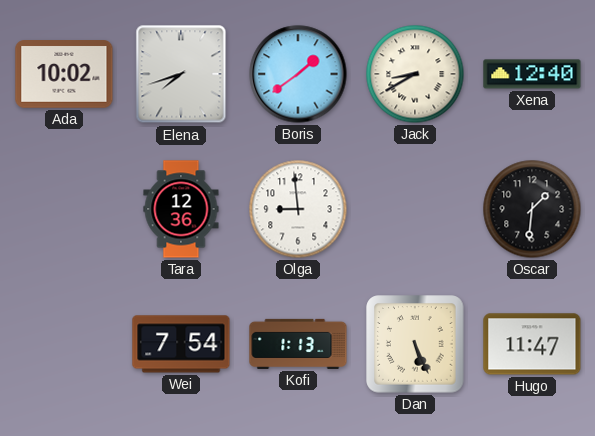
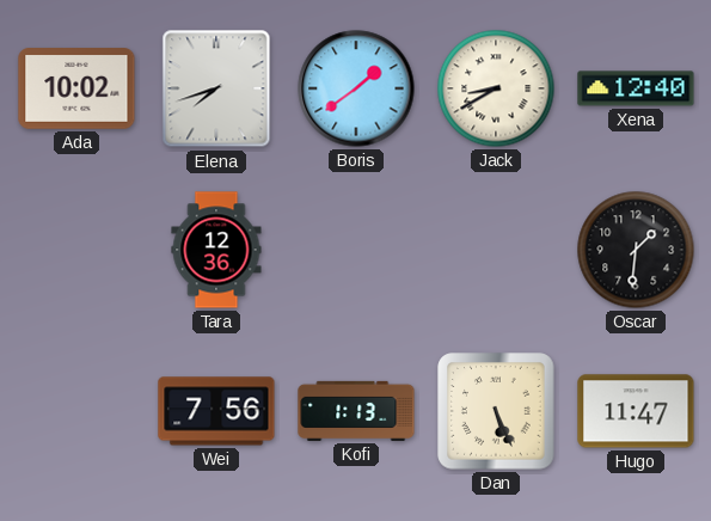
Olga: 8:59 -> none
Wei: 7:54 -> 7:56
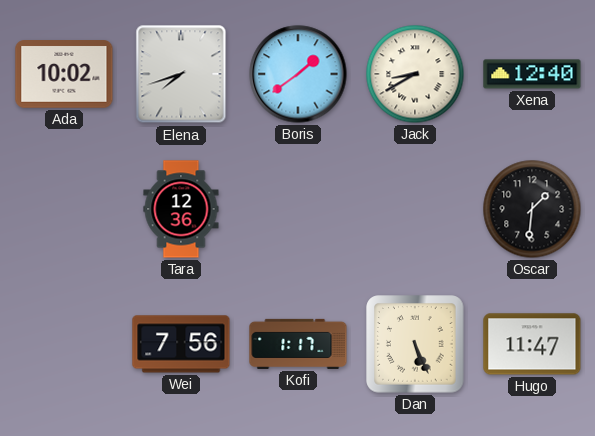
Kofi: 1:13 -> 1:17
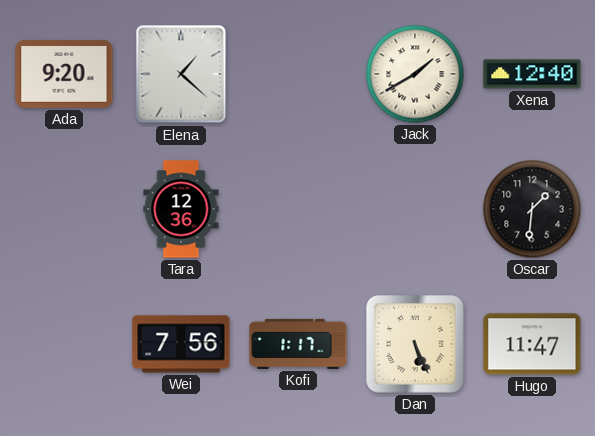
Ada: 10:02 -> 9:20
Elena: 7:42 -> 1:22
Boris: 1:39 -> none
Jack: 8:40 -> 1:40
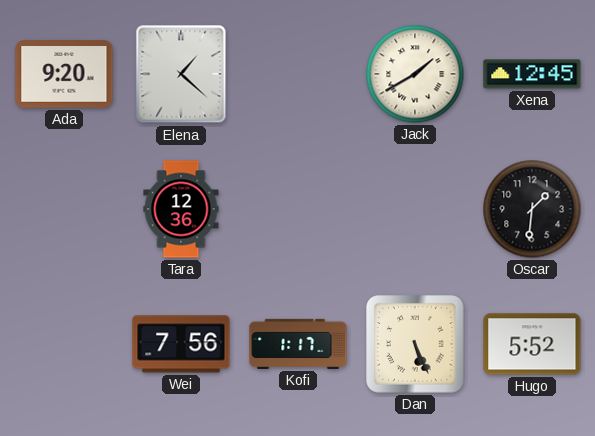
Xena: 12:40 -> 12:45
Hugo: 11:47 -> 5:52
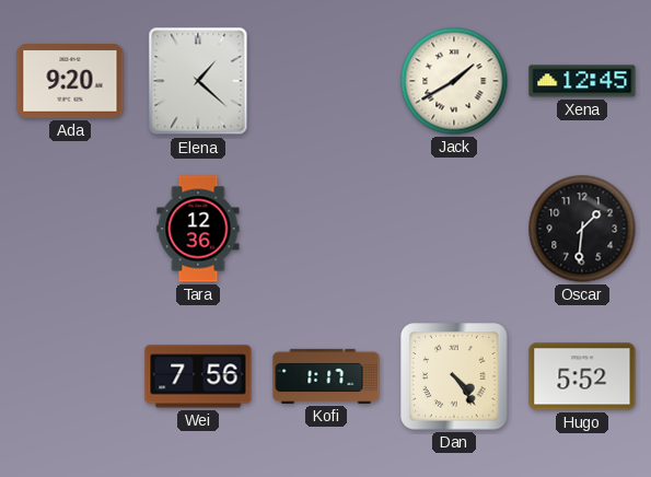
Dan: 5:26 -> 4:24
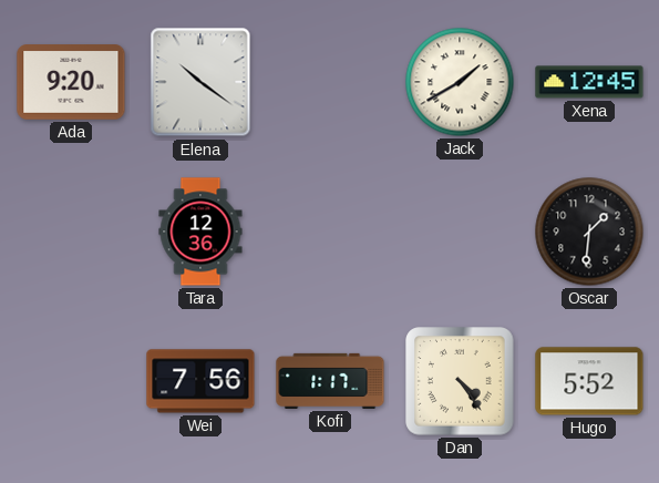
Elena: 1:22 -> 10:21
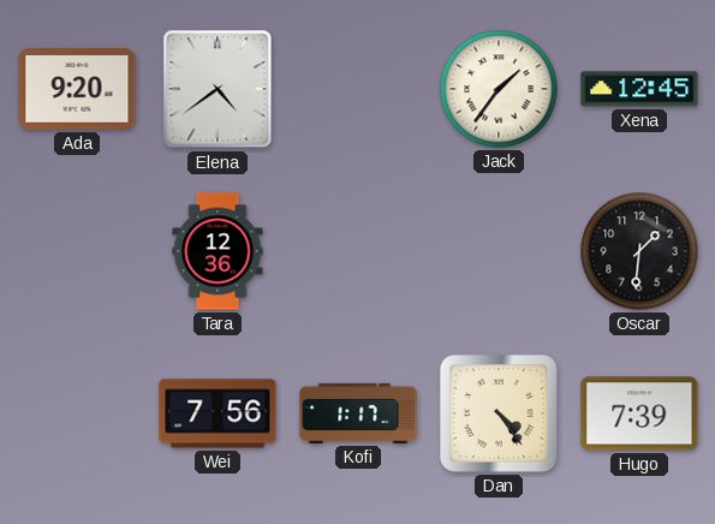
Elena: 10:21 -> 4:39
Jack: 1:40 -> 1:36
Hugo: 5:52 -> 7:39
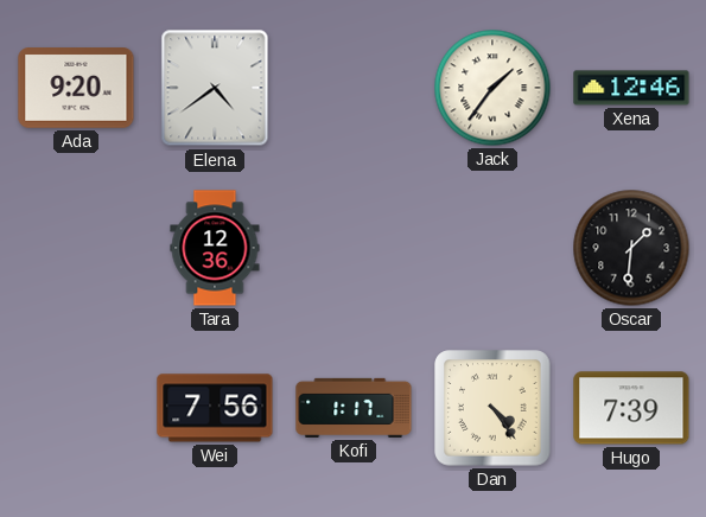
Xena: 12:45 -> 12:46
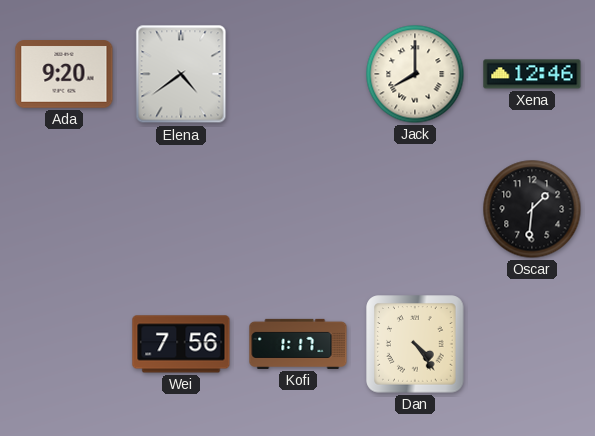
Jack: 1:36 -> 8:00
Tara: 12:36 -> none
Hugo: 7:39 -> none
